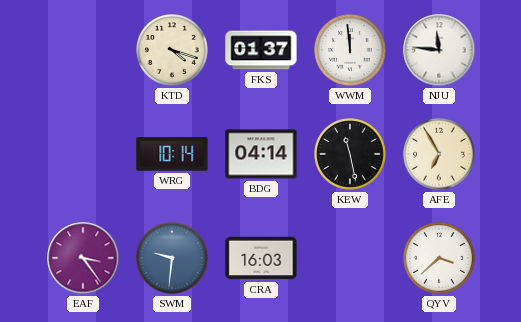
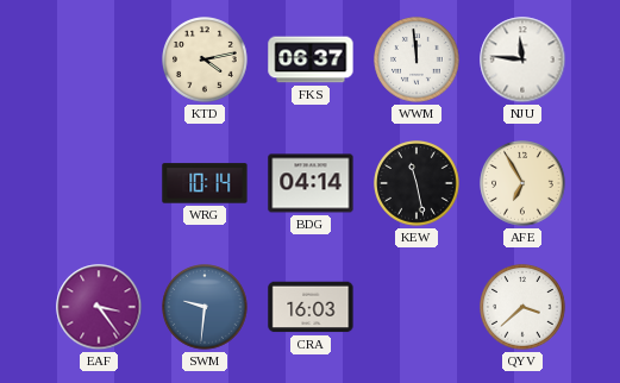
KTD: 4:18 -> 4:13
FKS: 01:37 -> 06:37
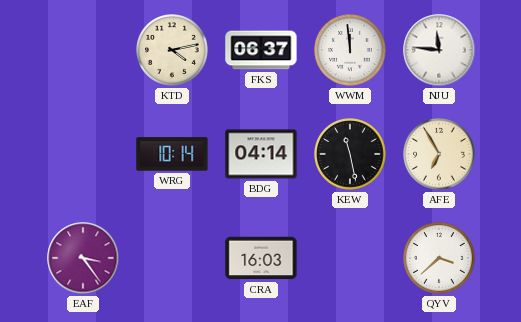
SWM: 9:31 -> none
